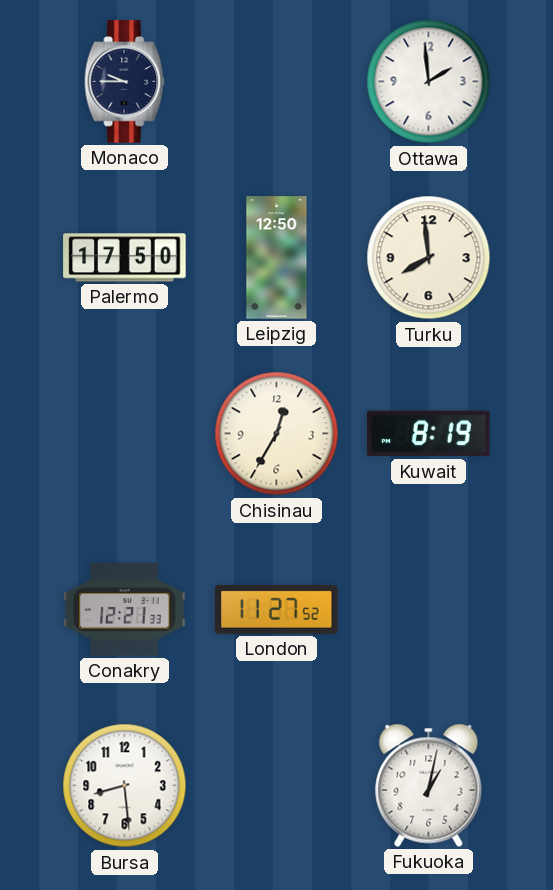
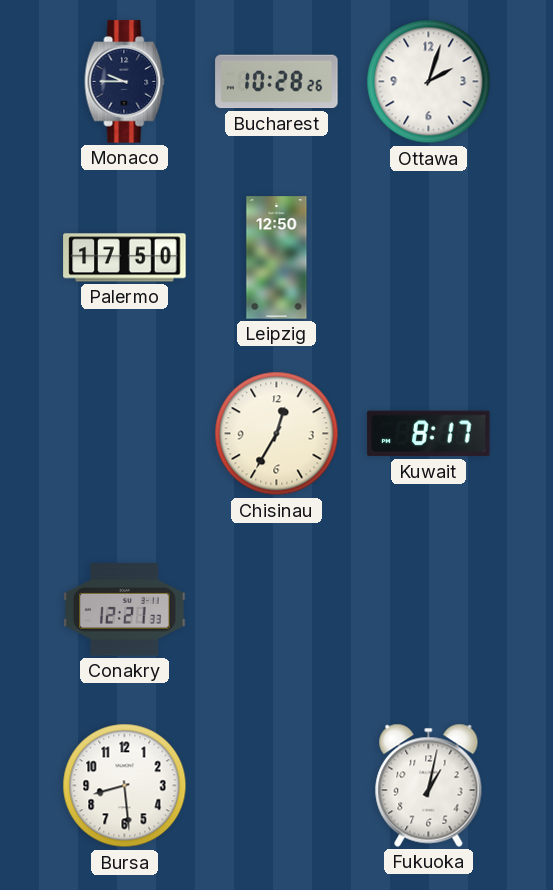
Bucharest: none -> 10:28
Ottawa: 1:59 -> 2:03
Turku: 7:59 -> none
Kuwait: 8:19 -> 8:17
London: 11:27 -> none
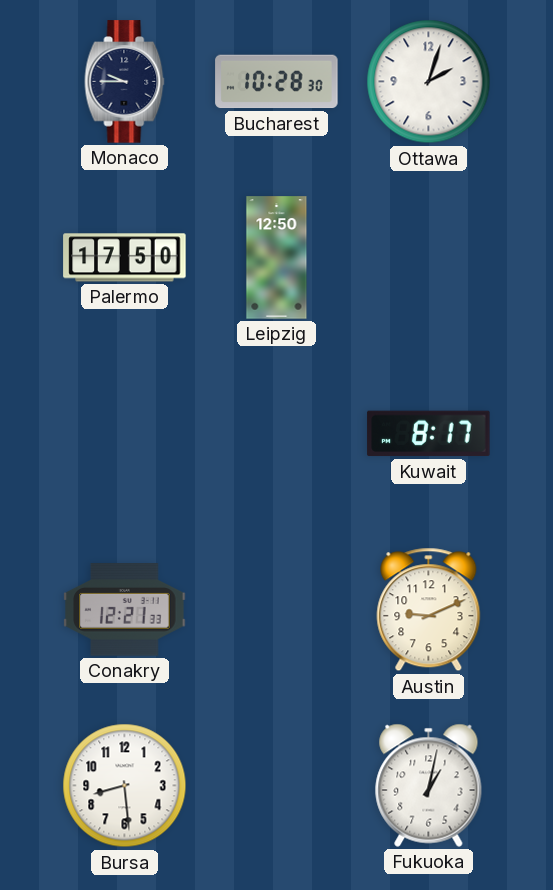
Bucharest: 10:28:26 -> 10:28:30
Chisinau: 12:35 -> none
Austin: none -> 9:11
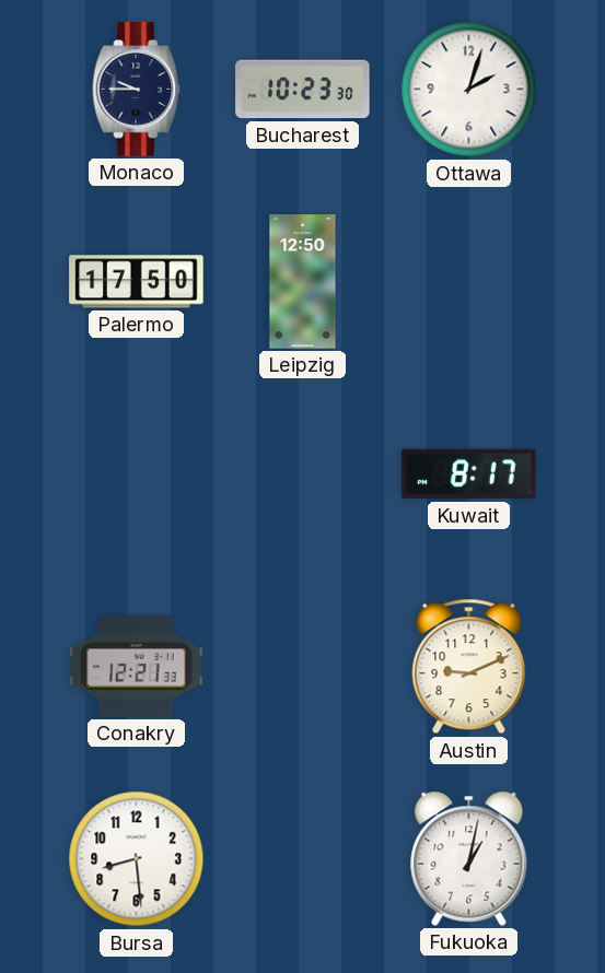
Bucharest: 10:28 -> 10:23
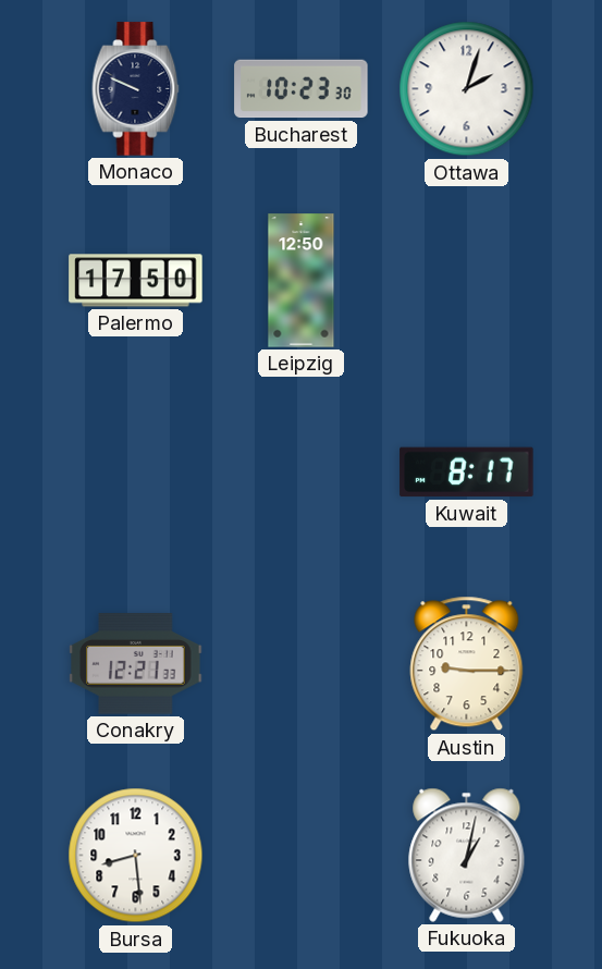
Monaco: 9:45 -> 9:49
Austin: 9:11 -> 9:15
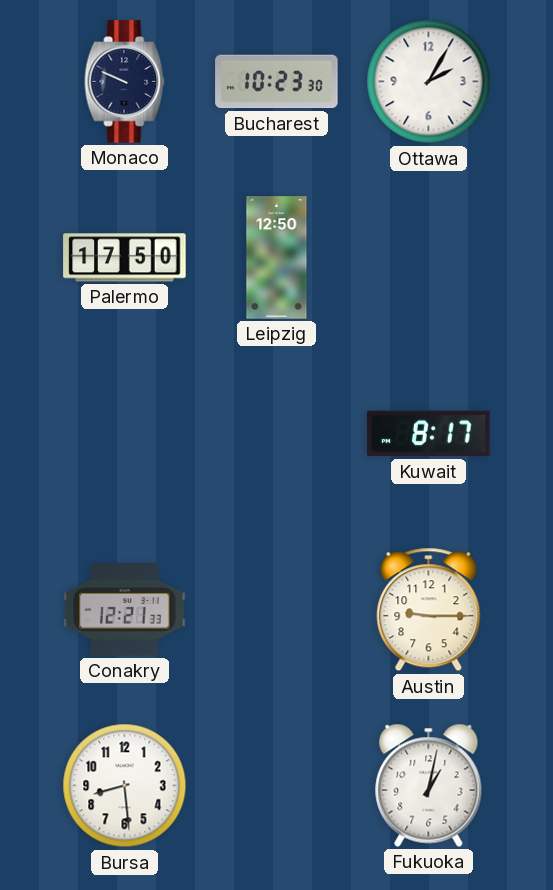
Ottawa: 2:03 -> 2:05
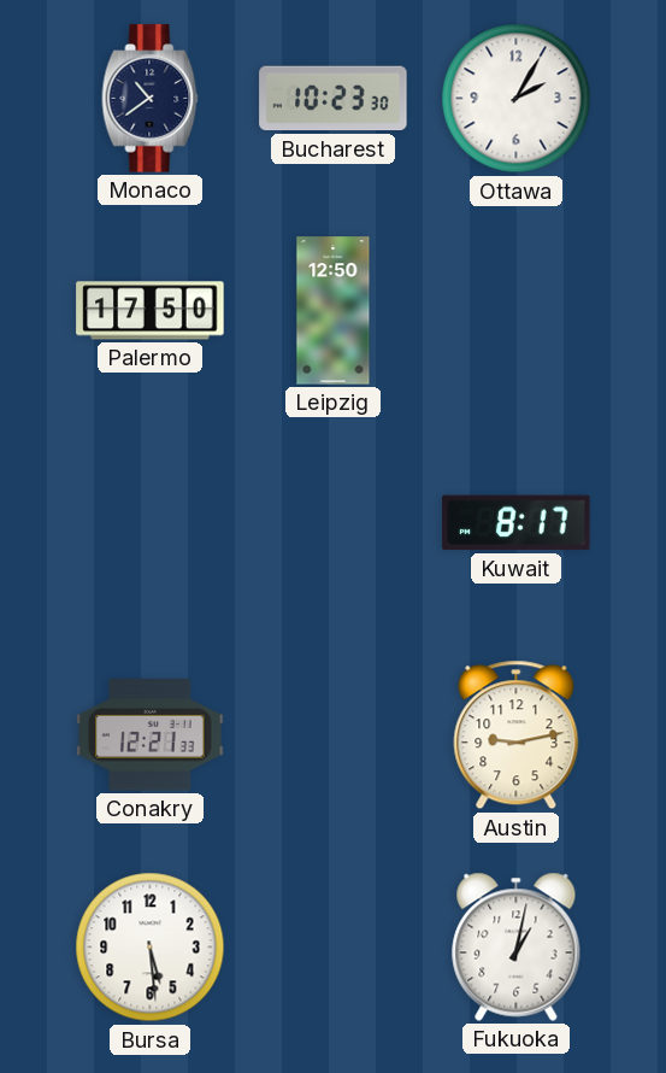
Monaco: 9:49 -> 10:39
Austin: 9:15 -> 9:13
Bursa: 8:29 -> 5:29
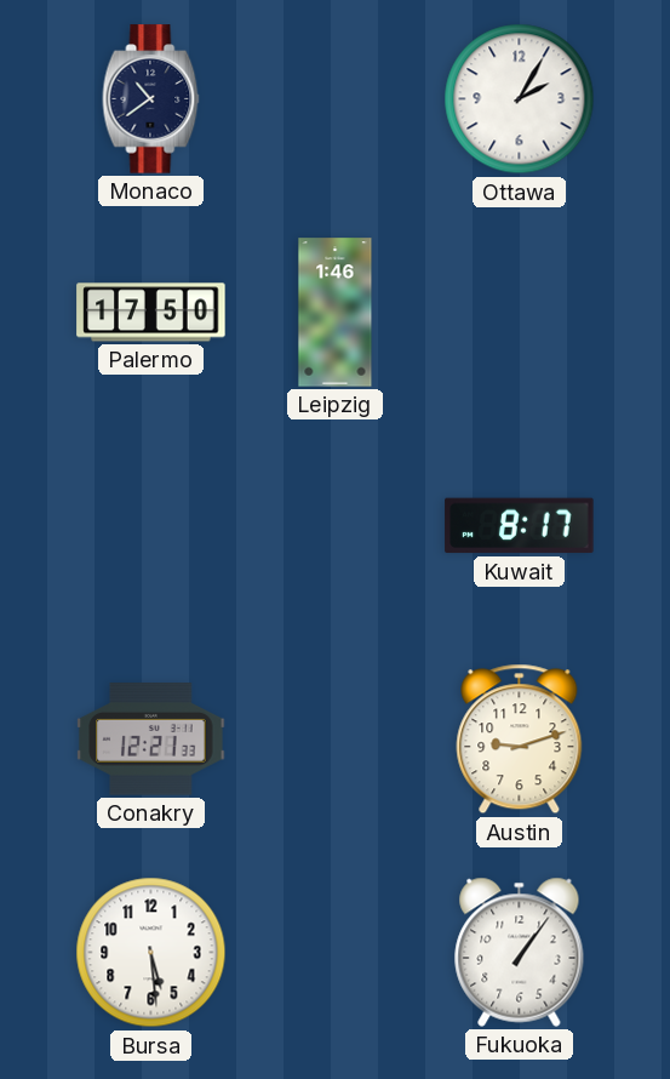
Bucharest: 10:23 -> none
Leipzig: 12:50 -> 1:46
Austin: 9:13 -> 9:12
Fukuoka: 1:02 -> 1:06
